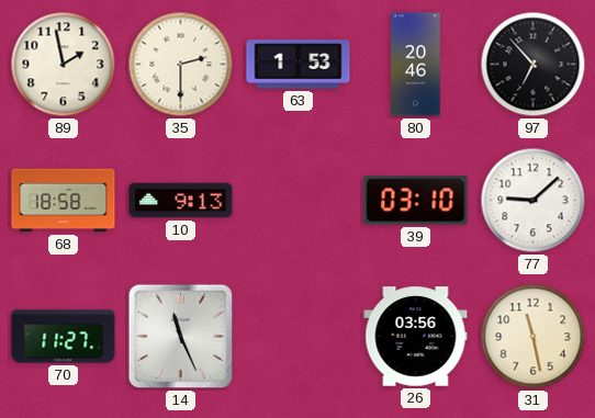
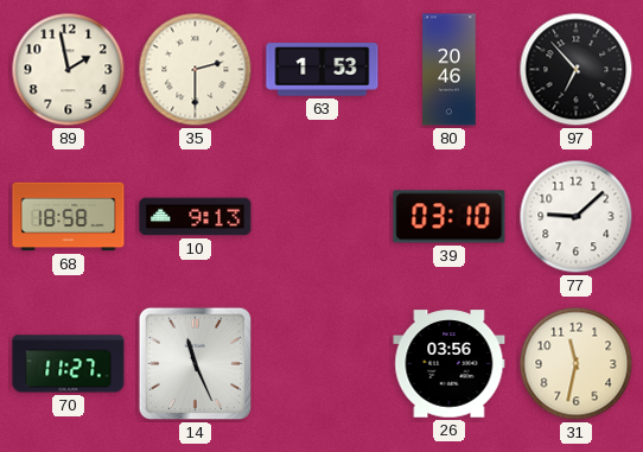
31: 11:28 -> 11:32
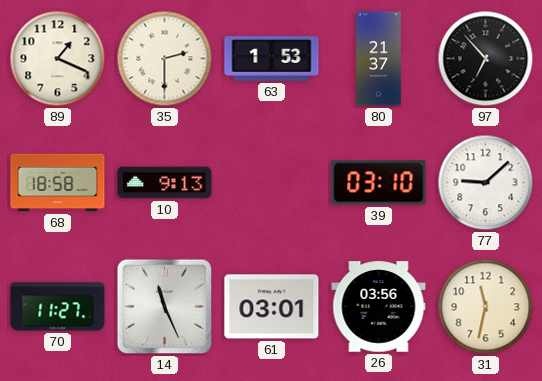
89: 1:58 -> 1:19
80: 20:46 -> 21:37
61: none -> 03:01
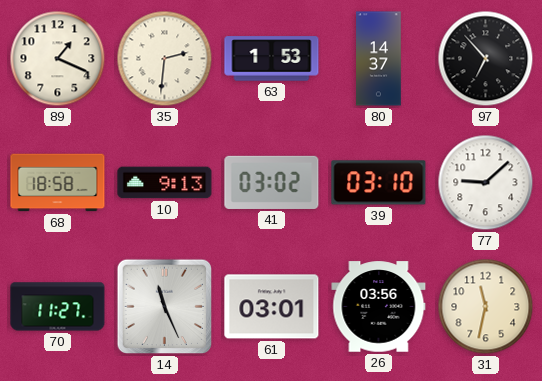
35: 2:30 -> 2:31
80: 21:37 -> 14:37
41: none -> 03:02
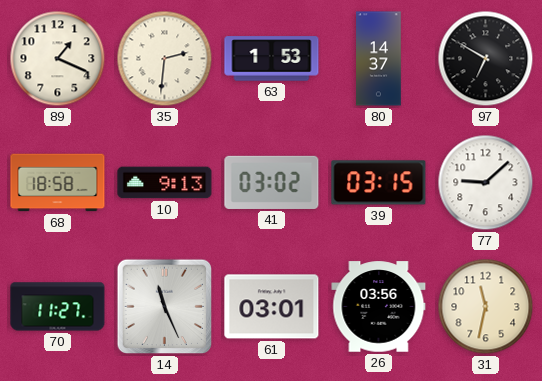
97: 6:53 -> 6:50
39: 03:10 -> 03:15
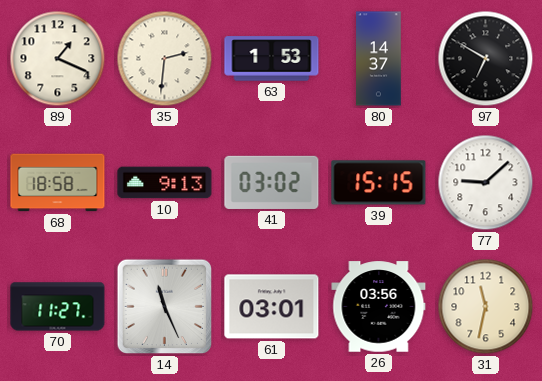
39: 03:15 -> 15:15
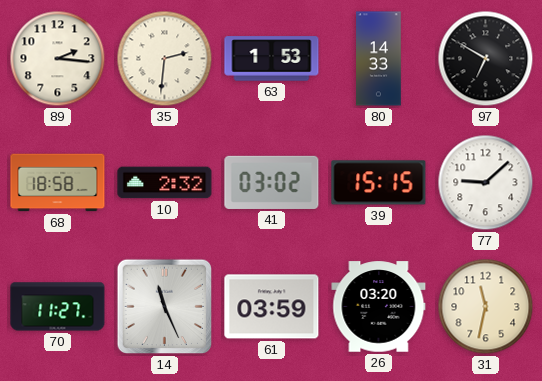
89: 1:19 -> 2:16
80: 14:37 -> 14:33
10: 9:13 -> 2:32
61: 03:01 -> 03:59
26: 03:56 -> 03:20
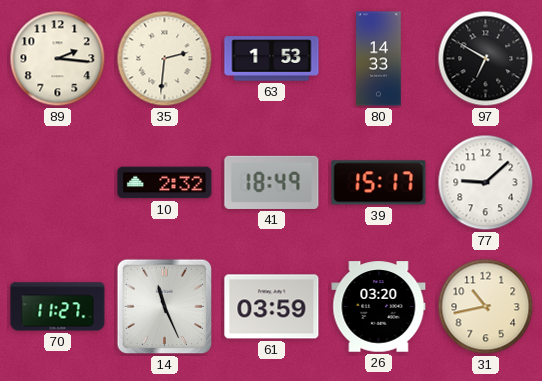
68: 18:58 -> none
41: 03:02 -> 18:49
39: 15:15 -> 15:17
31: 11:32 -> 10:43
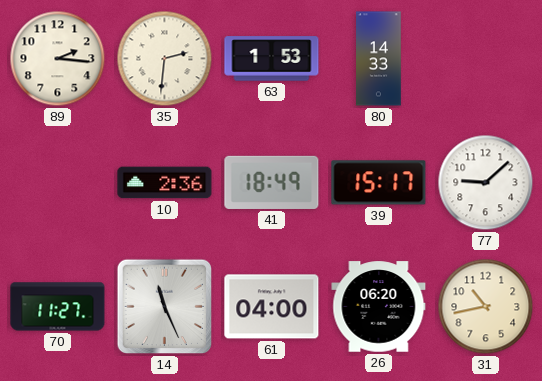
97: 6:50 -> none
10: 2:32 -> 2:36
61: 03:59 -> 04:00
26: 03:20 -> 06:20
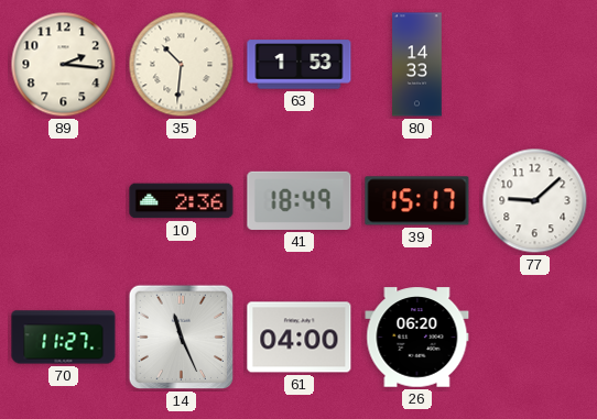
35: 2:31 -> 10:31
31: 10:43 -> none
